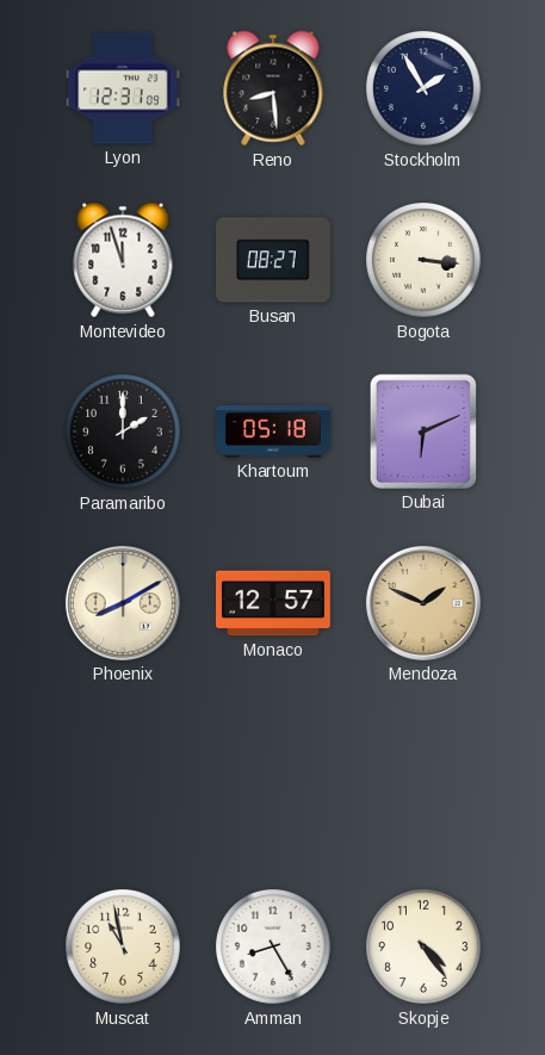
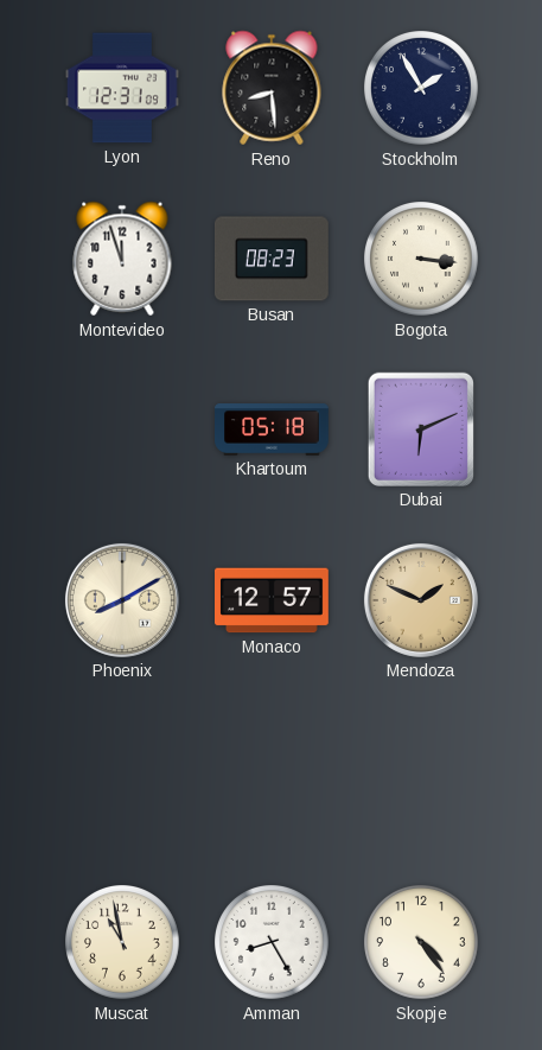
Busan: 08:27 -> 08:23
Paramaribo: 2:00 -> none
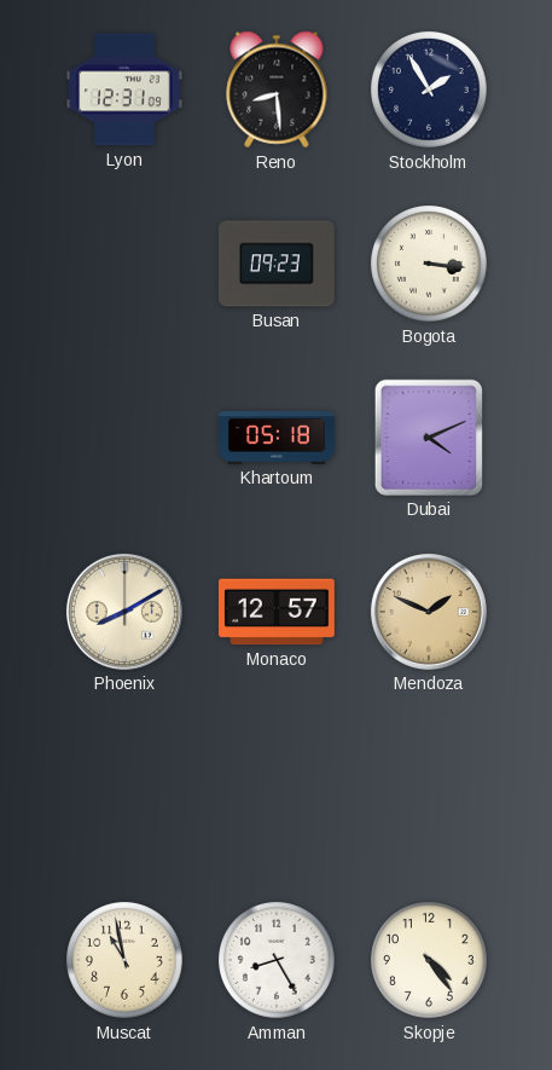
Montevideo: 11:57 -> none
Busan: 08:23 -> 09:23
Dubai: 6:11 -> 4:11
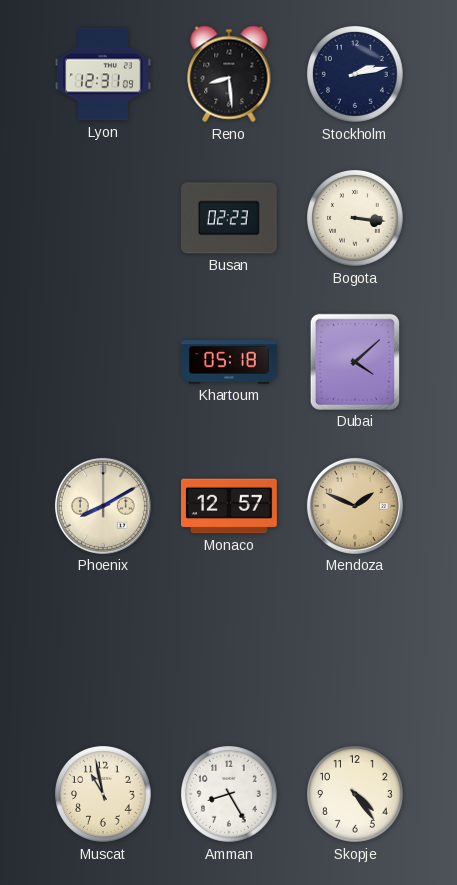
Stockholm: 1:55 -> 2:13
Busan: 09:23 -> 02:23
Dubai: 4:11 -> 4:08
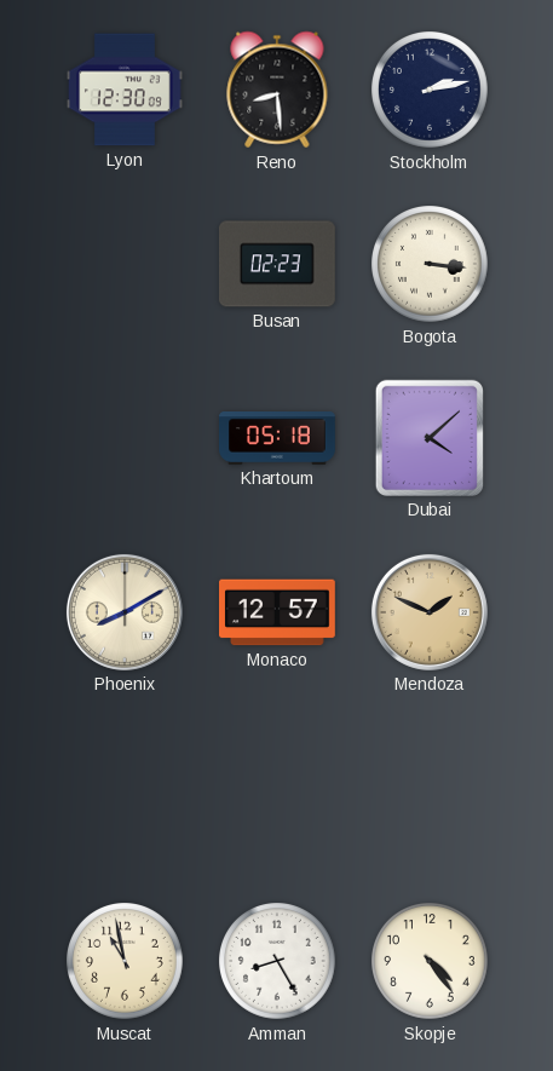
Lyon: 12:31 -> 12:30
